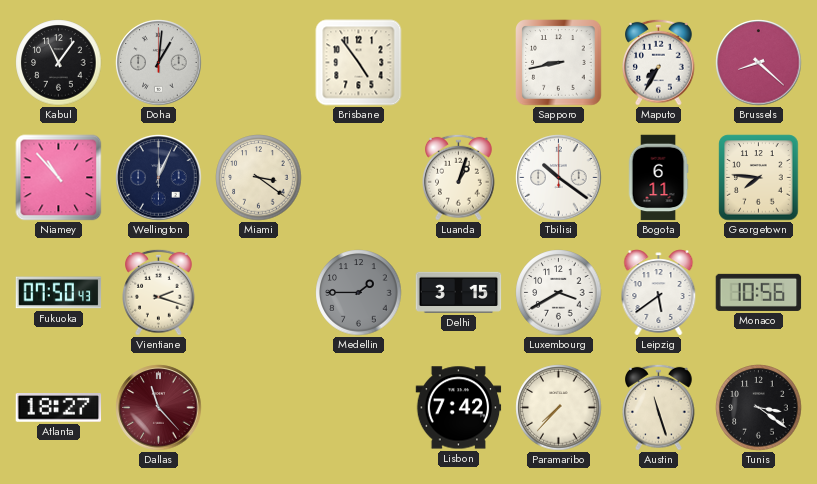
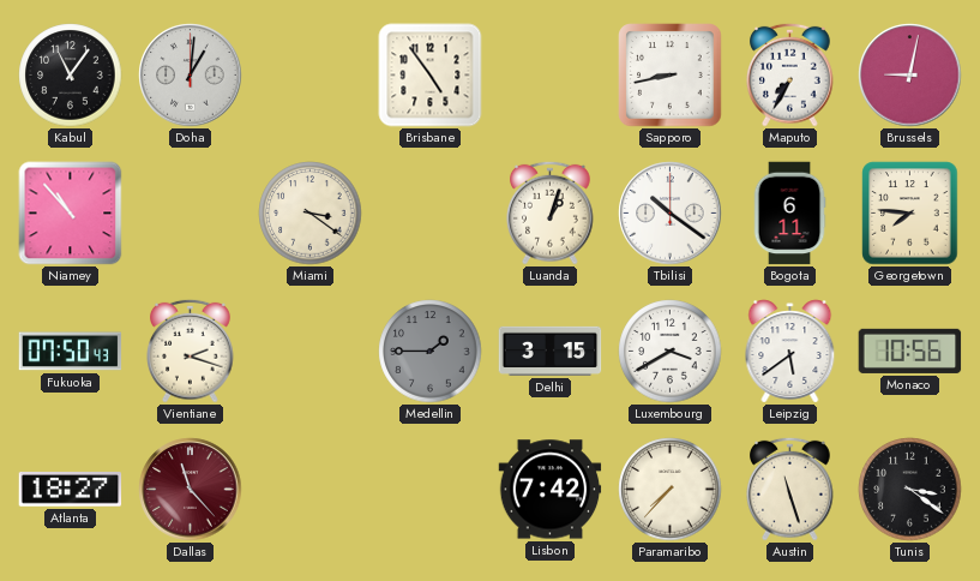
Brussels: 8:22 -> 9:02
Wellington: 12:04 -> none
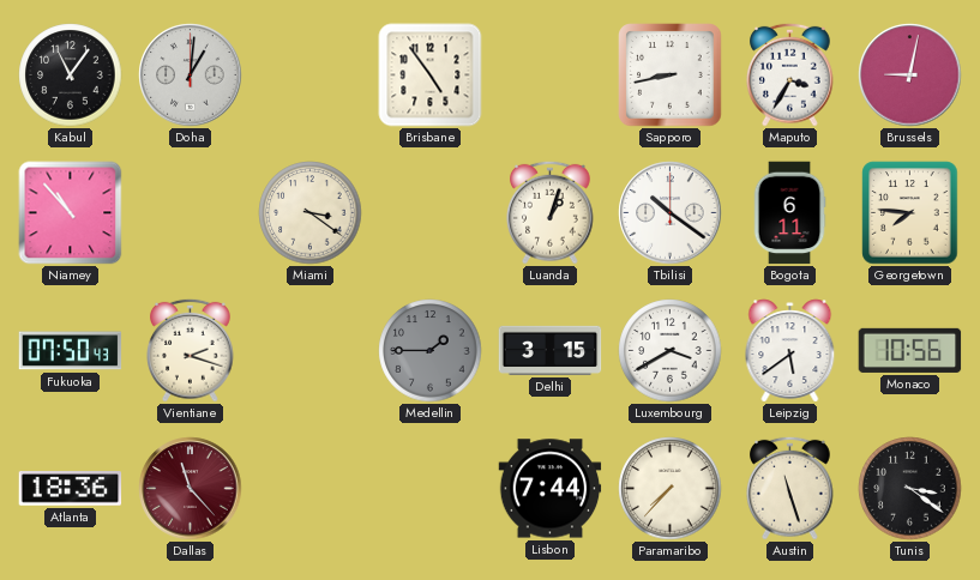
Maputo: 7:35 -> 3:35
Atlanta: 18:27 -> 18:36
Lisbon: 7:42 -> 7:44
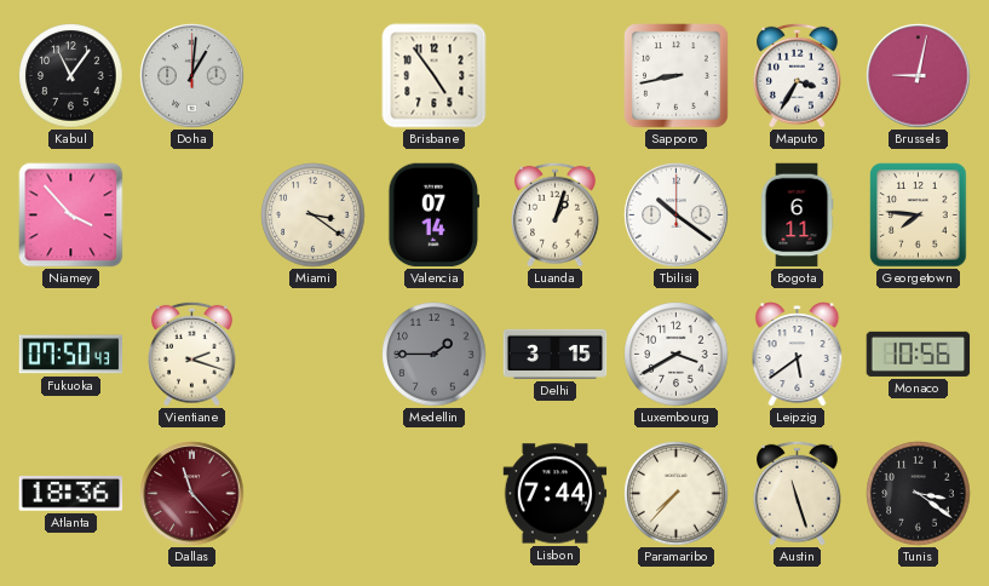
Niamey: 10:53 -> 3:53
Valencia: none -> 07:14
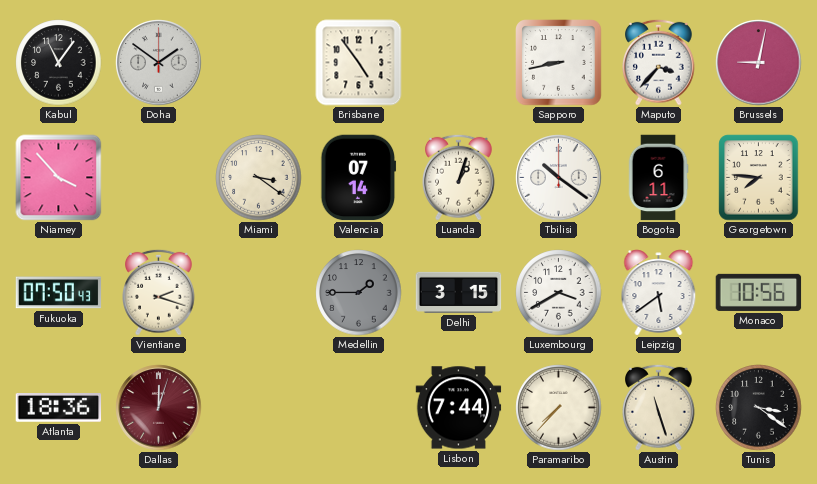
Doha: 1:01 -> 1:51
Maputo: 3:35 -> 3:37
Dallas: 11:23 -> 12:03
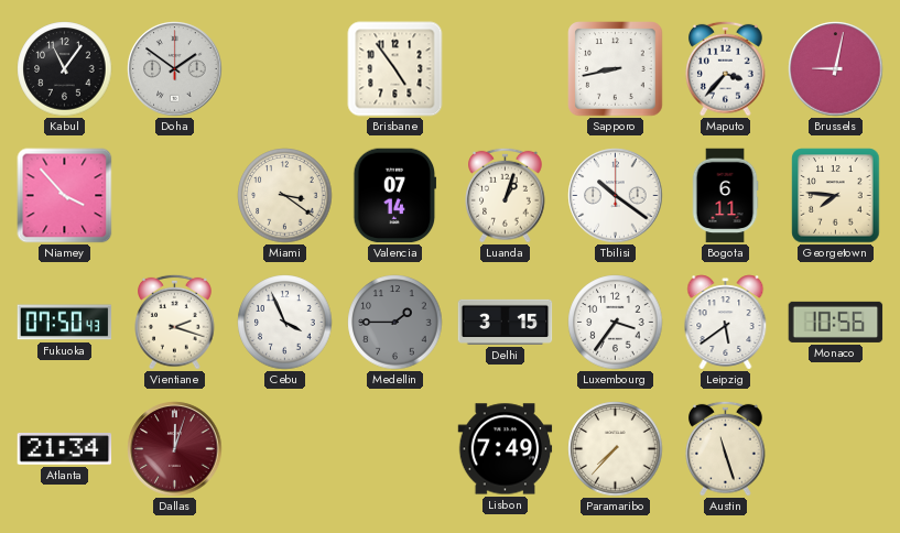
Cebu: none -> 3:56
Luxembourg: 3:40 -> 3:36
Atlanta: 18:36 -> 21:34
Lisbon: 7:44 -> 7:49
Tunis: 3:21 -> none
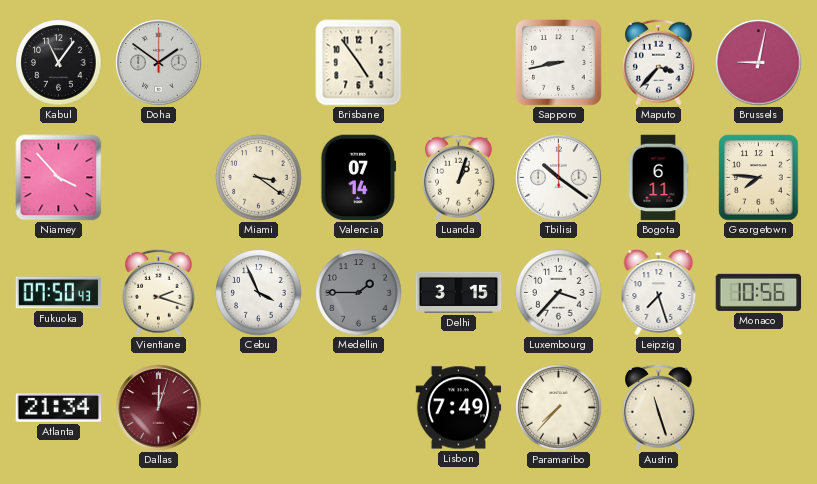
Luxembourg: 3:36 -> 3:37
Leipzig: 5:39 -> 7:27
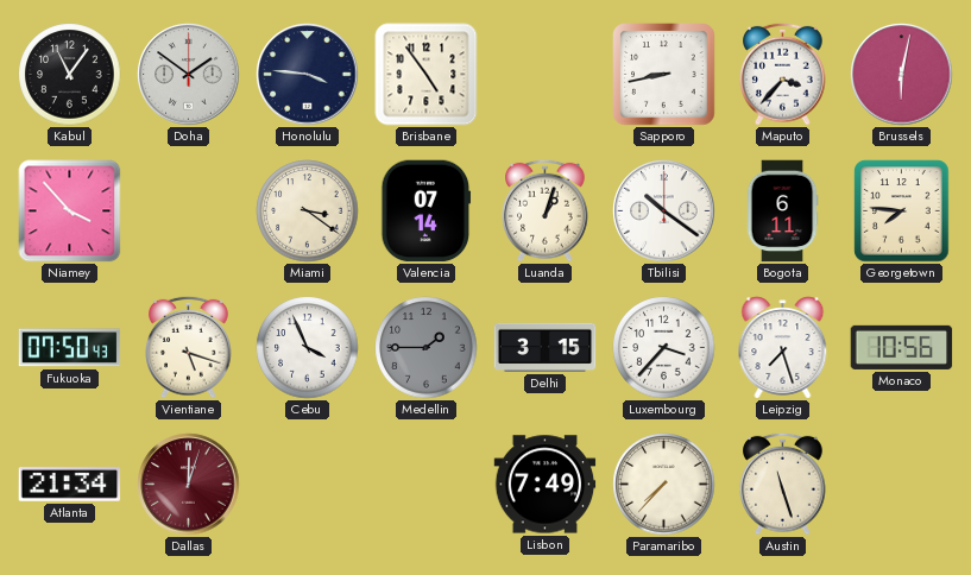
Honolulu: none -> 3:46
Brussels: 9:02 -> 6:02
Vientiane: 2:18 -> 5:18
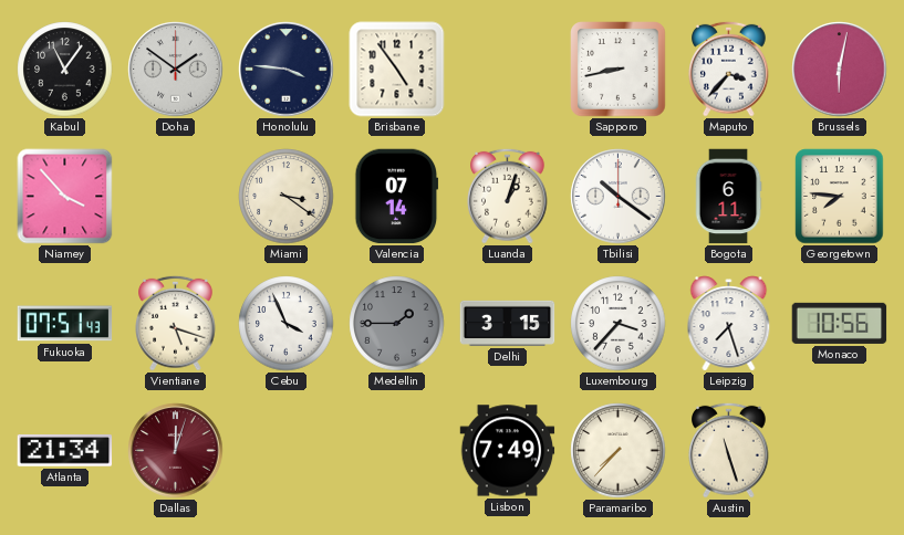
Fukuoka: 07:50 -> 07:51
